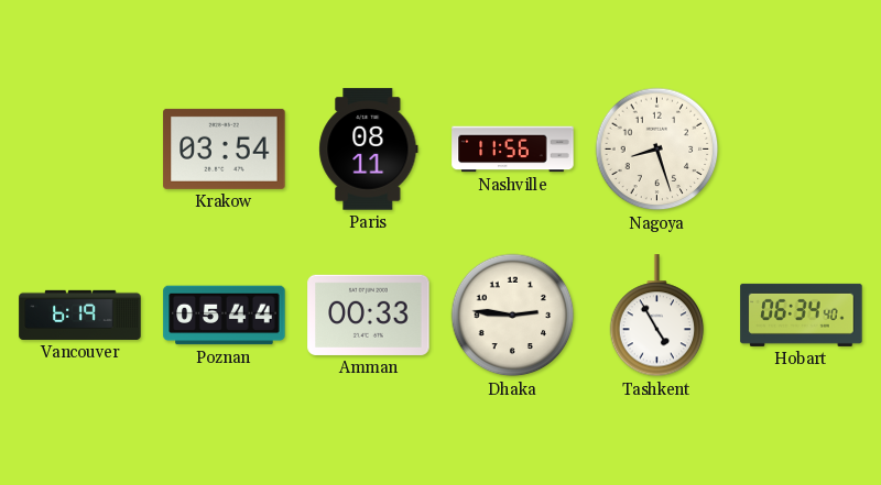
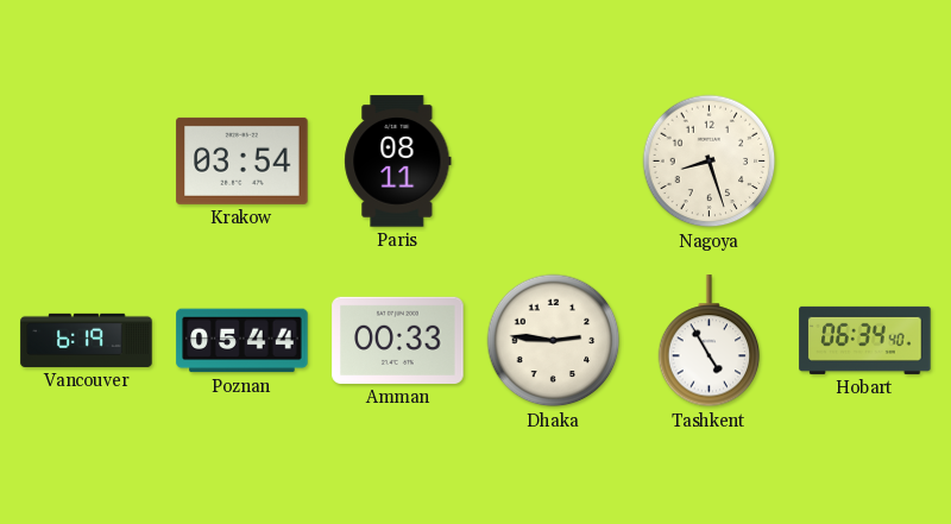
Nashville: 11:56 -> none
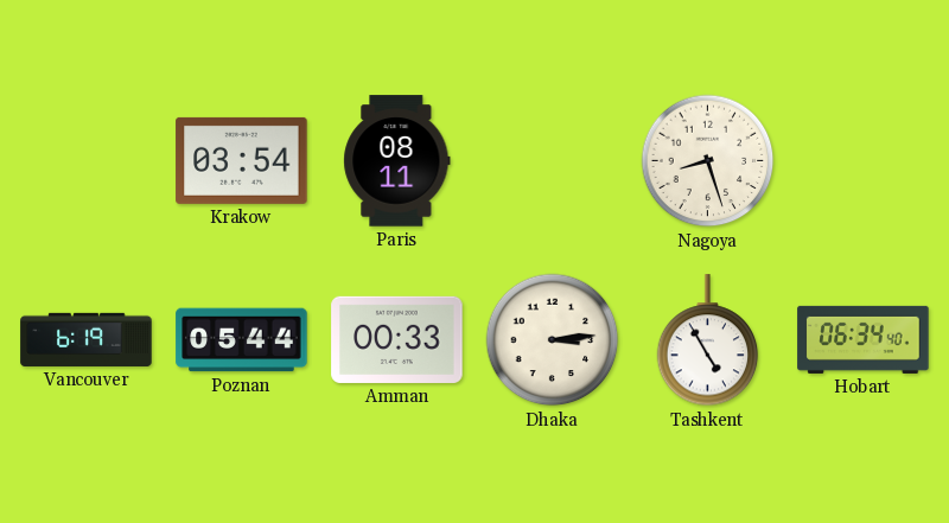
Dhaka: 2:46 -> 3:14
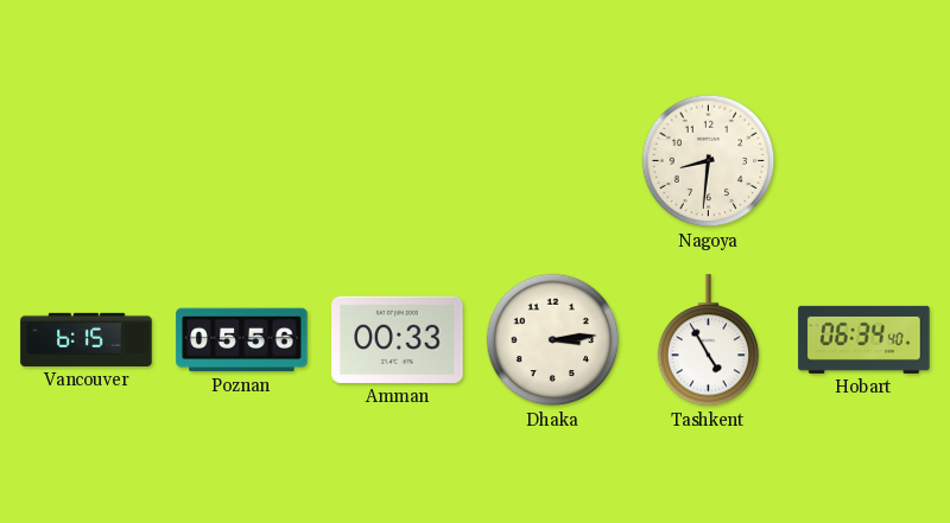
Krakow: 03:54 -> none
Paris: 08:11 -> none
Nagoya: 8:27 -> 8:31
Vancouver: 6:19 -> 6:15
Poznan: 05:44 -> 05:56
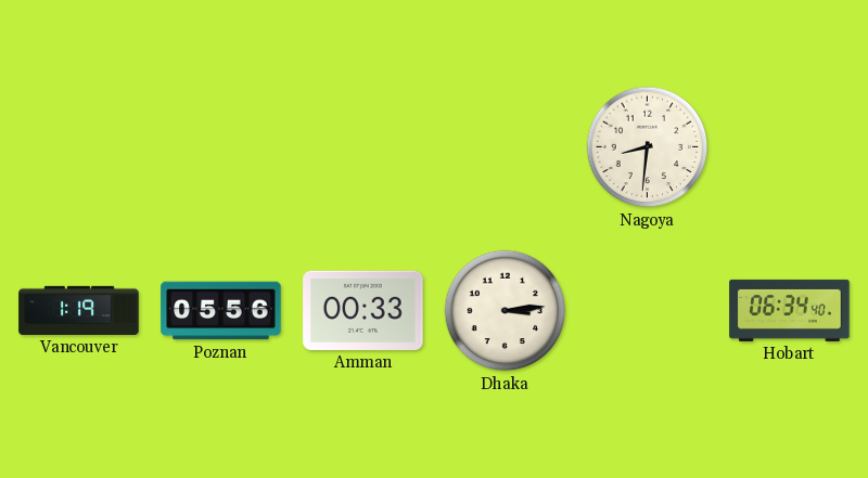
Vancouver: 6:15 -> 1:19
Tashkent: 4:55 -> none
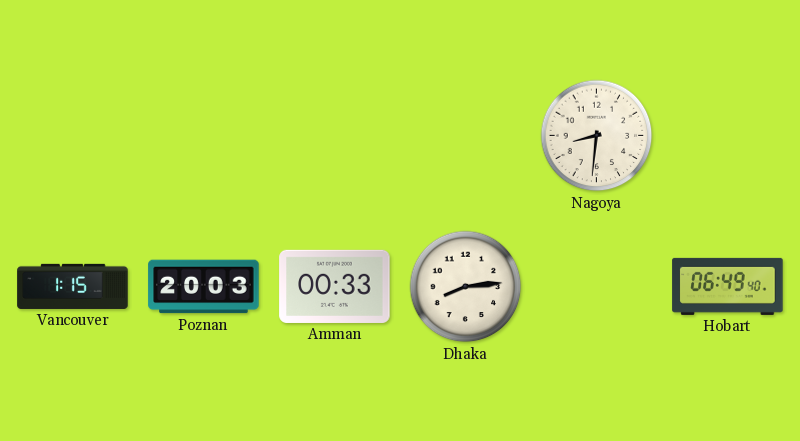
Vancouver: 1:19 -> 1:15
Poznan: 05:56 -> 20:03
Dhaka: 3:14 -> 8:14
Hobart: 06:34 -> 06:49
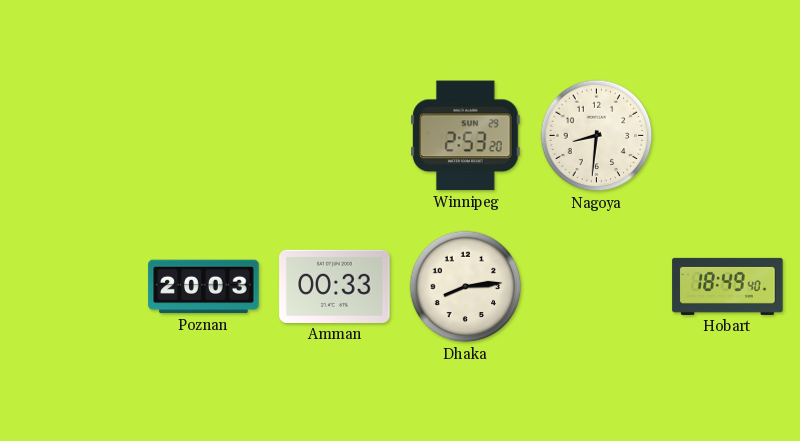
Winnipeg: none -> 2:53
Vancouver: 1:15 -> none
Hobart: 06:49 -> 18:49
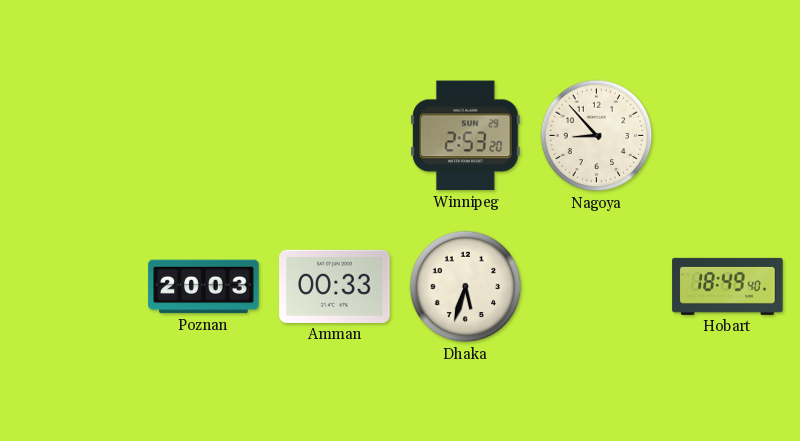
Nagoya: 8:31 -> 8:53
Dhaka: 8:14 -> 5:33
